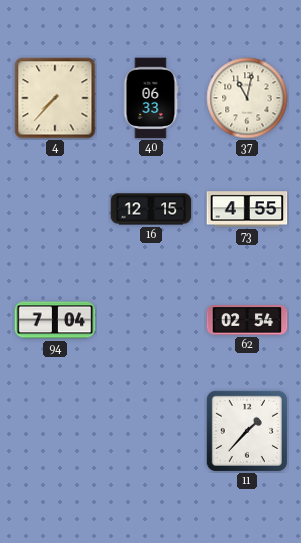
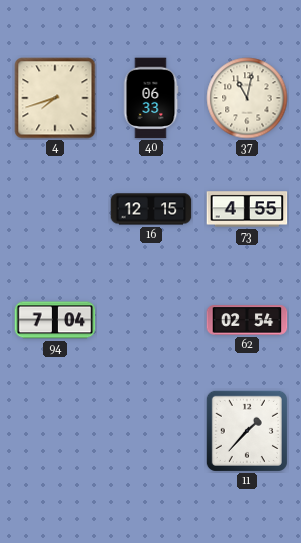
4: 7:37 -> 7:42
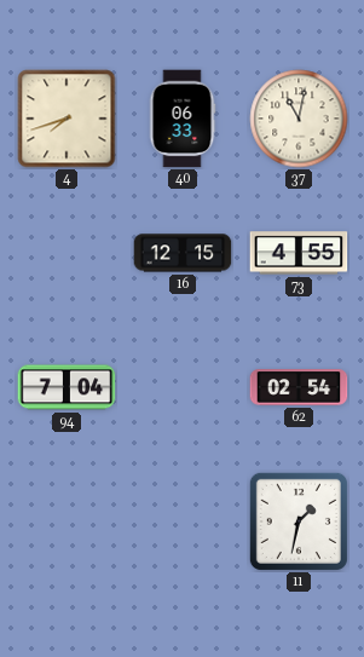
11: 1:37 -> 1:32
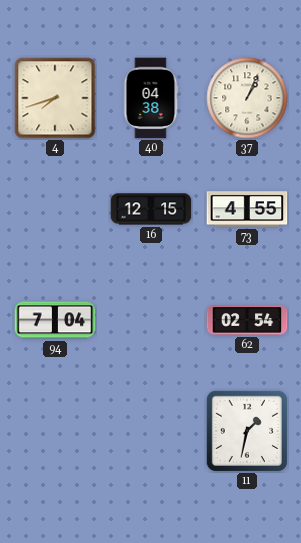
40: 06:33 -> 04:38
37: 11:02 -> 1:04
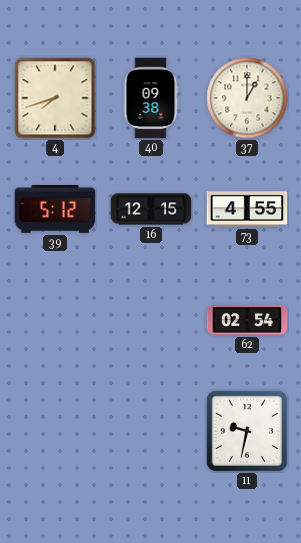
40: 04:38 -> 09:38
37: 1:04 -> 1:00
39: none -> 5:12
94: 7:04 -> none
11: 1:32 -> 9:32
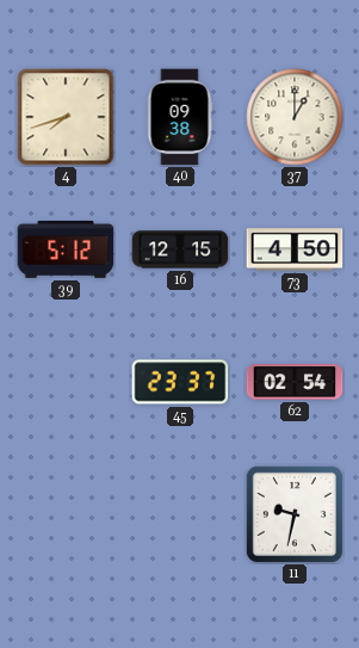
73: 4:55 -> 4:50
45: none -> 23:37
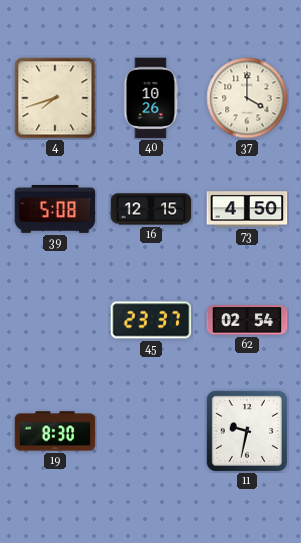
40: 09:38 -> 10:26
37: 1:00 -> 4:00
39: 5:12 -> 5:08
19: none -> 8:30
